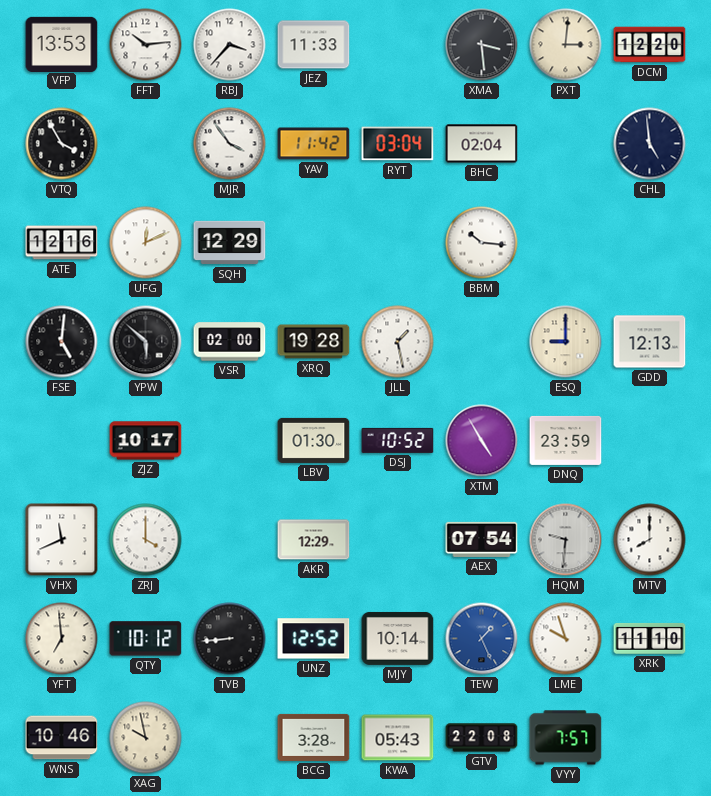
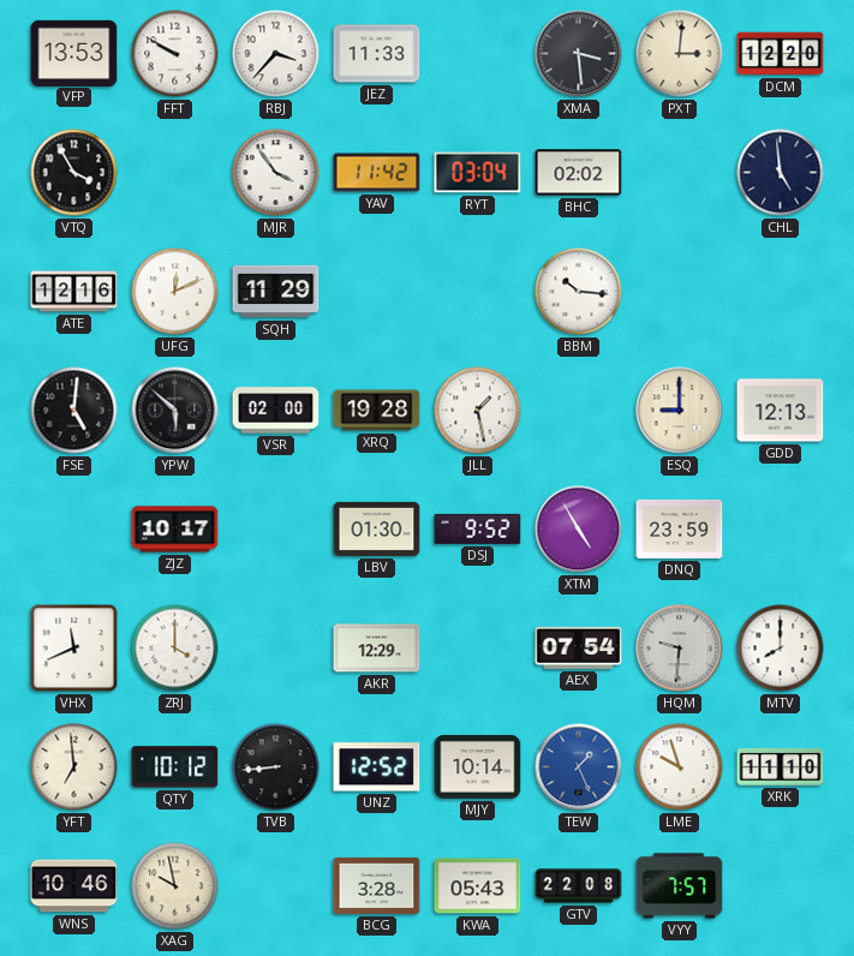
FFT: 10:14 -> 9:50
BHC: 02:04 -> 02:02
SQH: 12:29 -> 11:29
DSJ: 10:52 -> 9:52
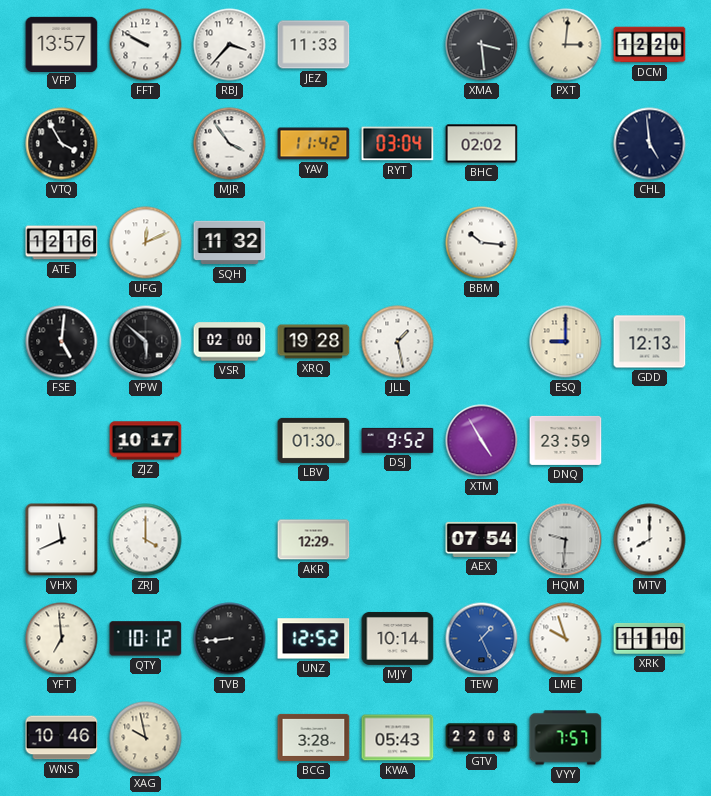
VFP: 13:53 -> 13:57
SQH: 11:29 -> 11:32
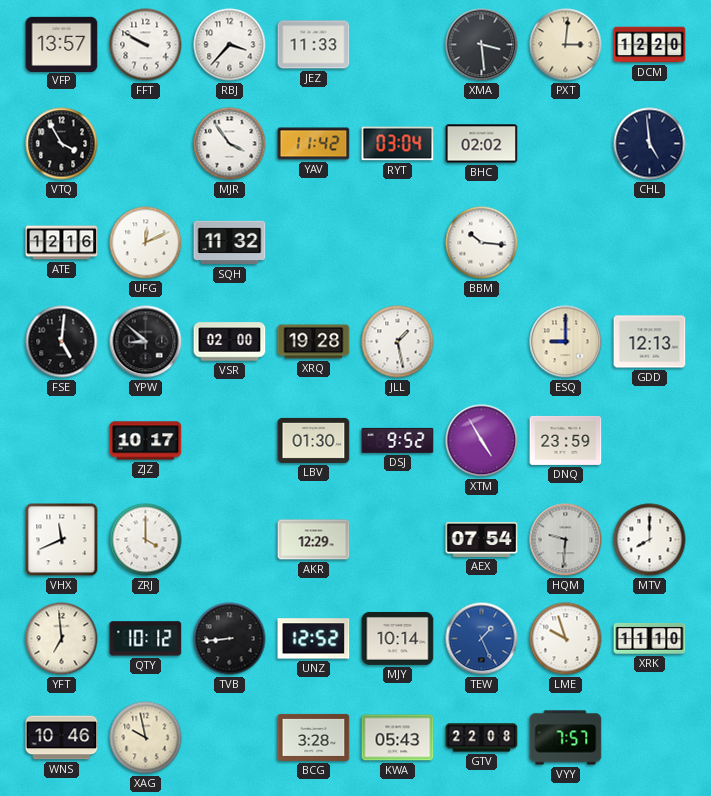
YPW: 5:52 -> 8:52
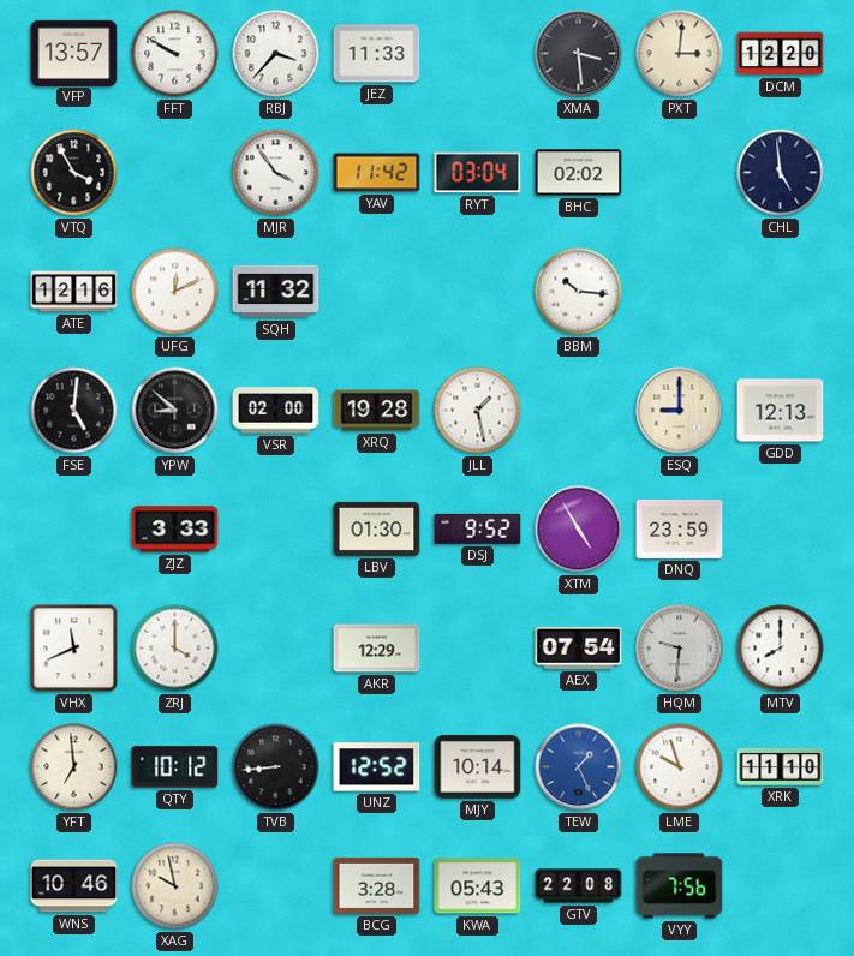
ZJZ: 10:17 -> 3:33
VYY: 7:57 -> 7:56
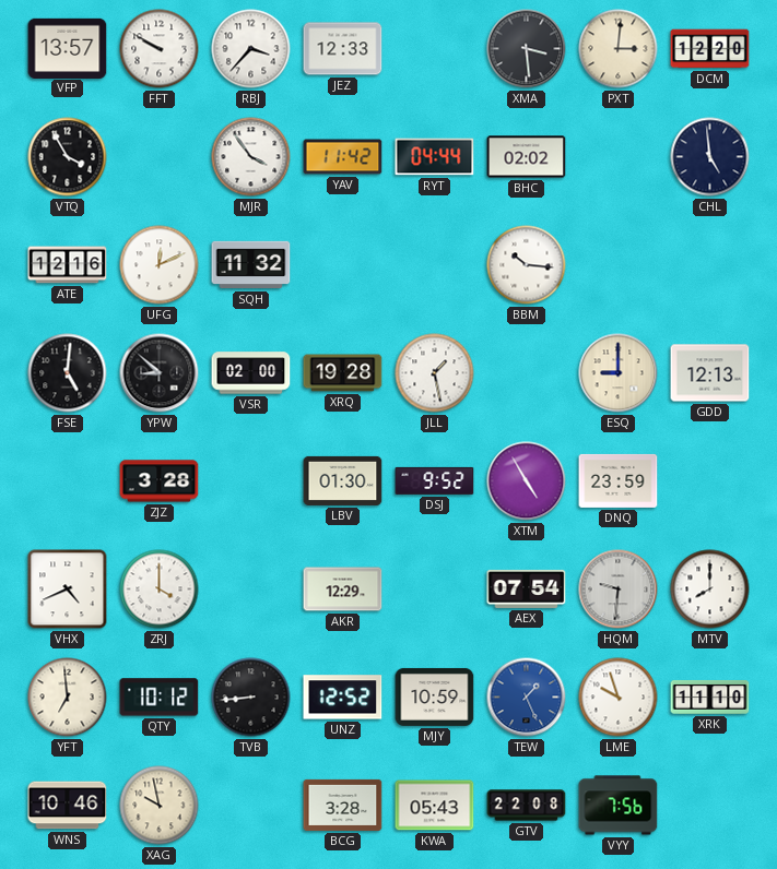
JEZ: 11:33 -> 12:33
RYT: 03:04 -> 04:44
ZJZ: 3:33 -> 3:28
VHX: 11:41 -> 4:41
MJY: 10:14 -> 10:59
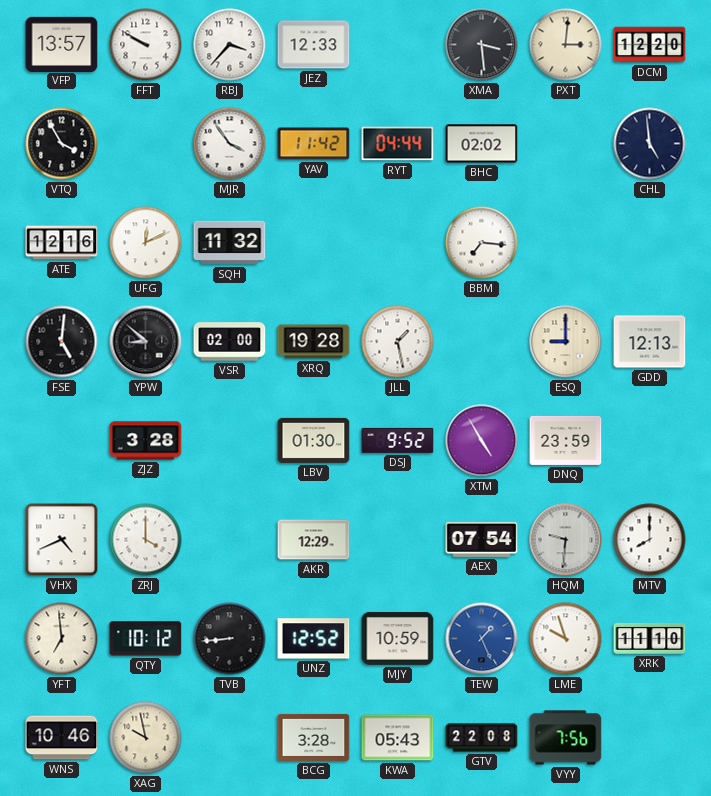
BBM: 10:16 -> 7:16
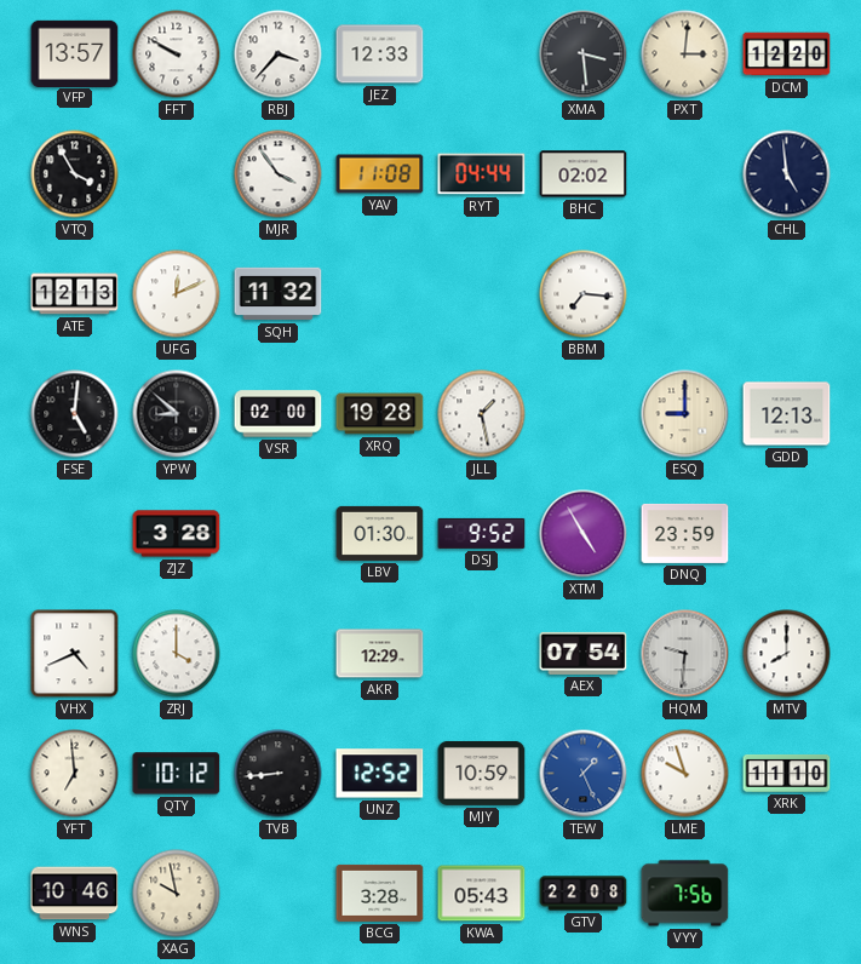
YAV: 11:42 -> 11:08
ATE: 12:16 -> 12:13
